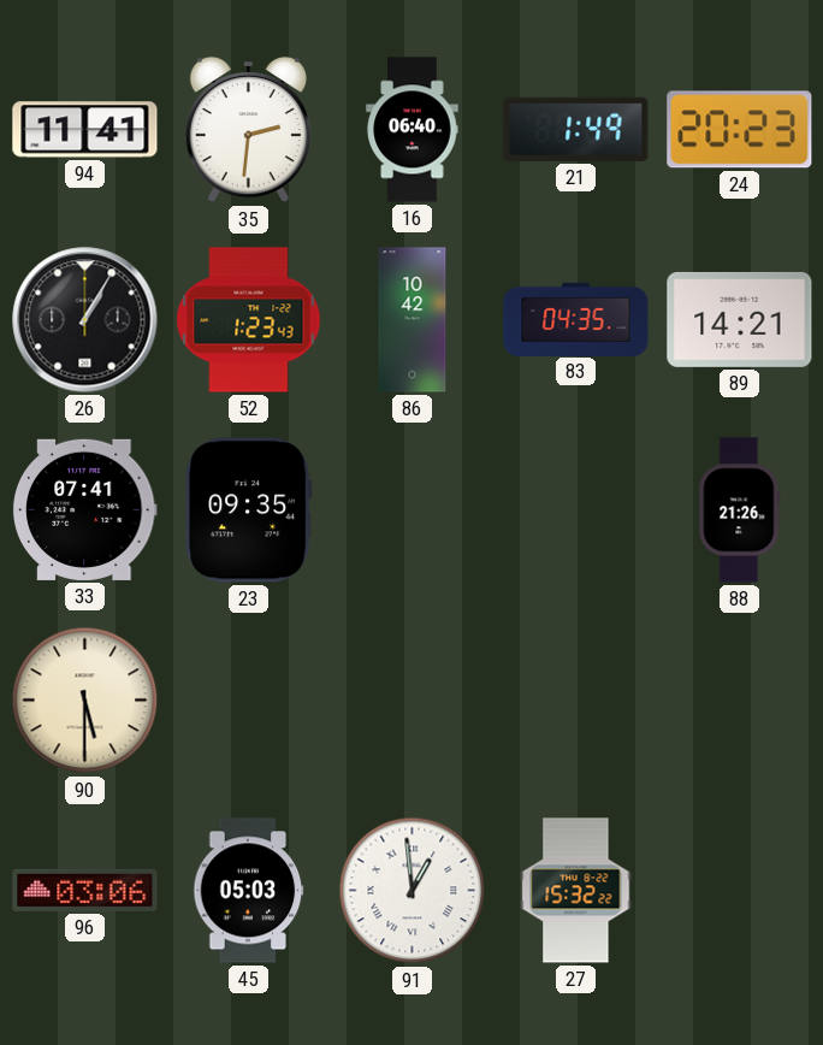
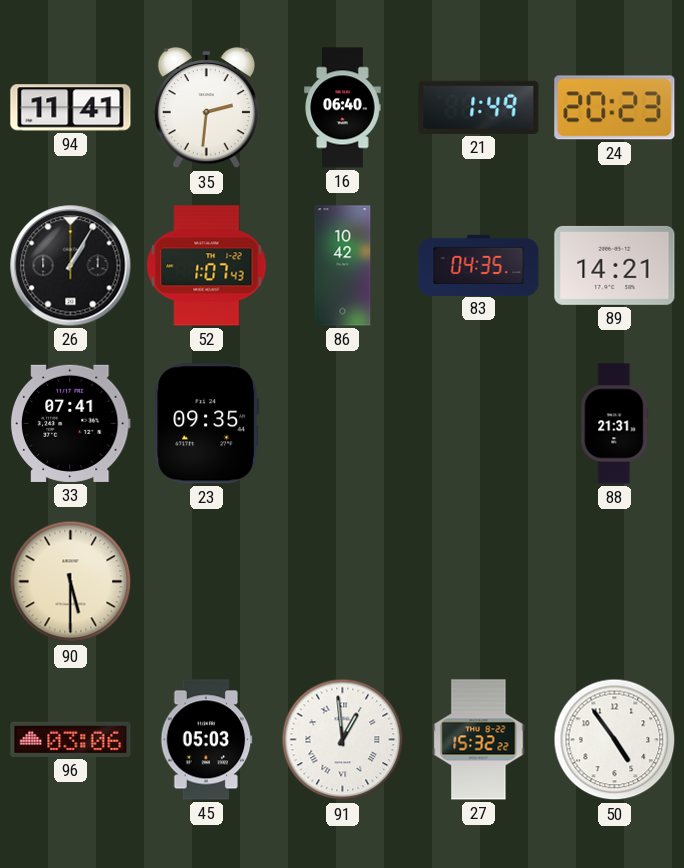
52: 1:23 -> 1:07
88: 21:26 -> 21:31
50: none -> 4:54
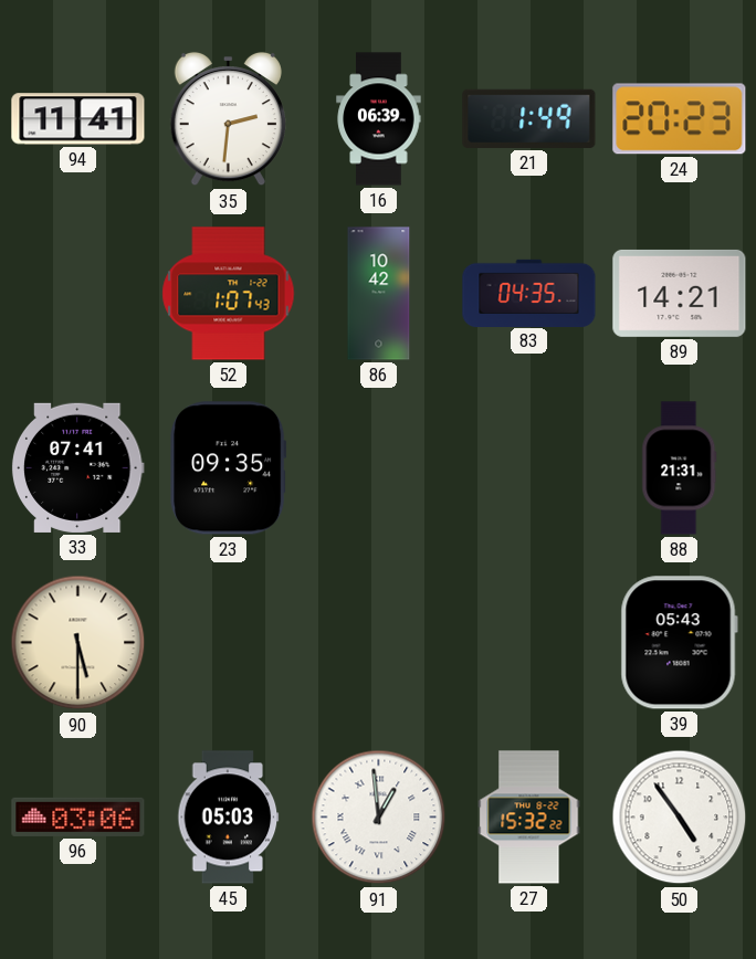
16: 06:40 -> 06:39
26: 1:05 -> none
39: none -> 05:43
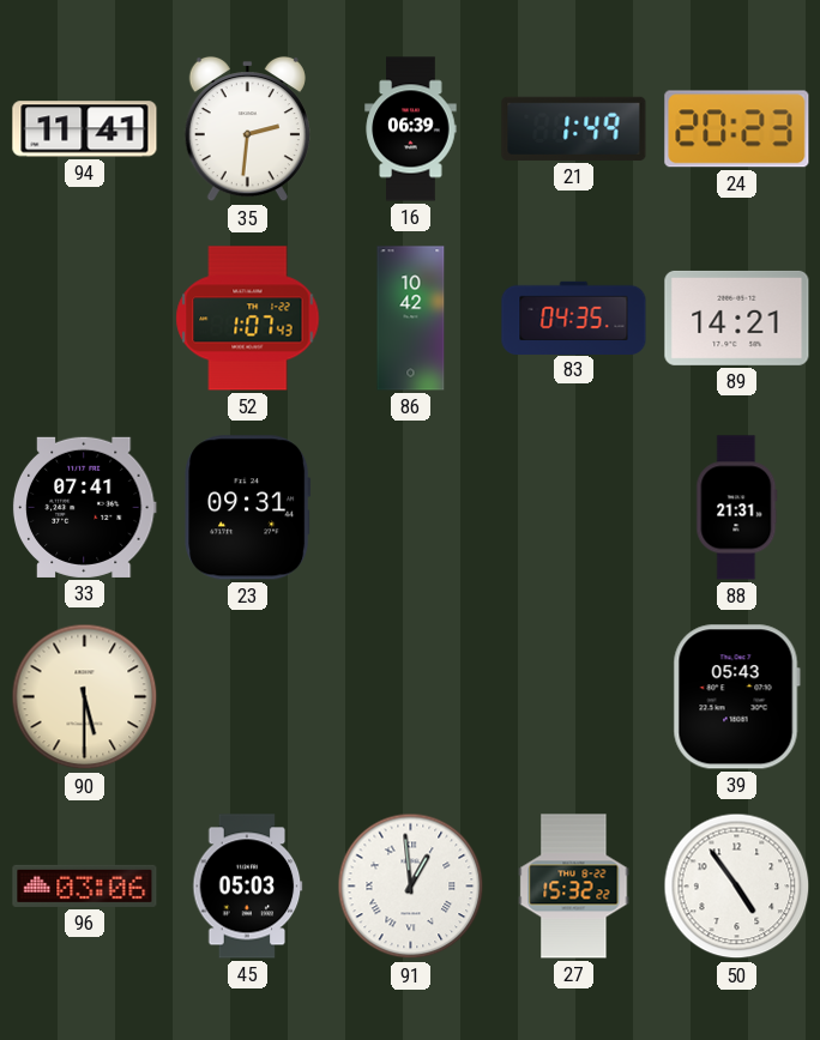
23: 09:35 -> 09:31
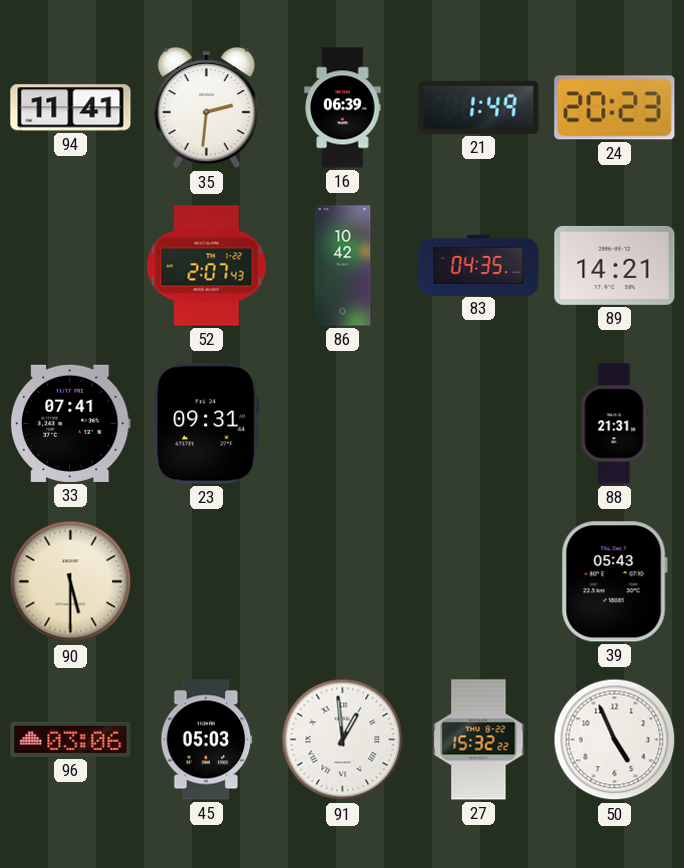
52: 1:07 -> 2:07
50: 4:54 -> 4:56
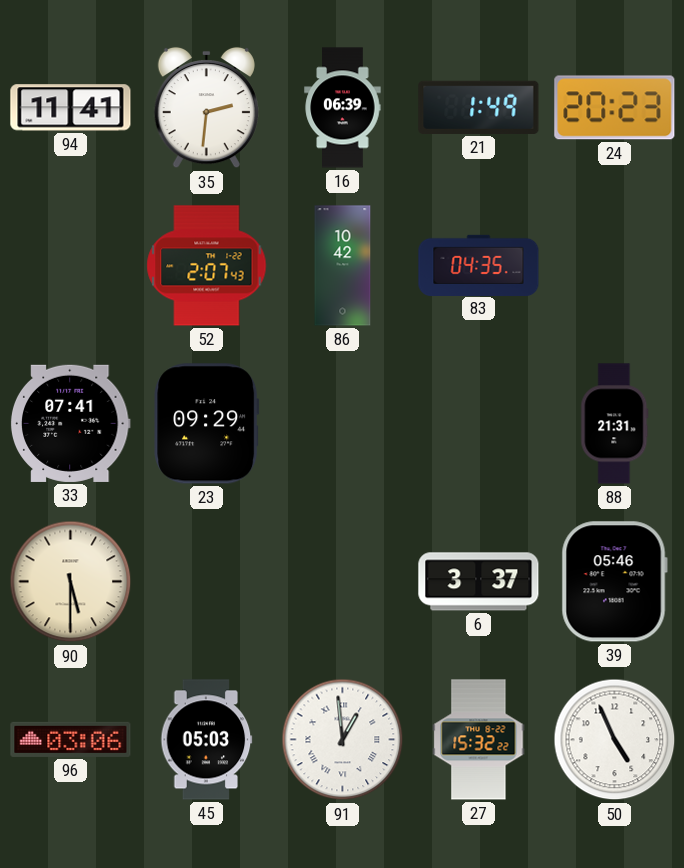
89: 14:21 -> none
23: 09:31 -> 09:29
6: none -> 3:37
39: 05:43 -> 05:46
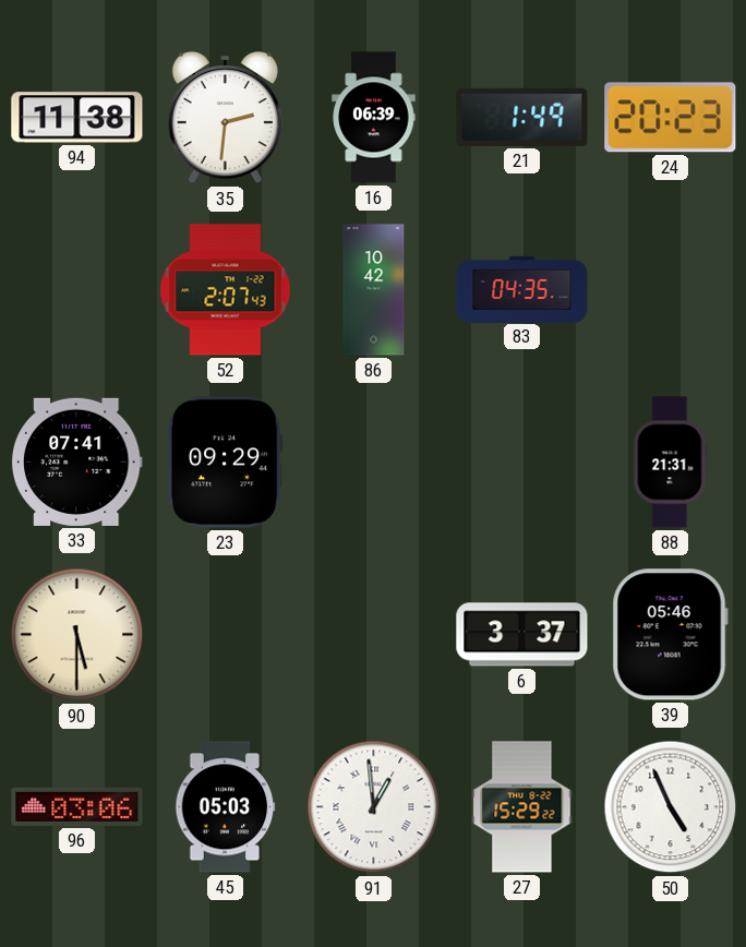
94: 11:41 -> 11:38
27: 15:32 -> 15:29
